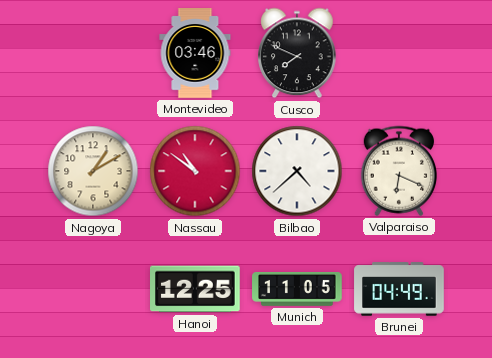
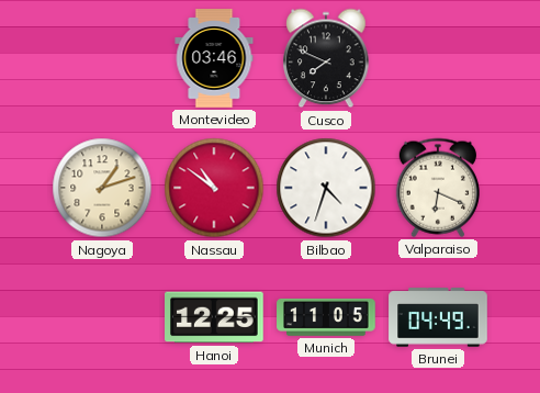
Nagoya: 1:10 -> 1:12
Bilbao: 4:38 -> 4:33
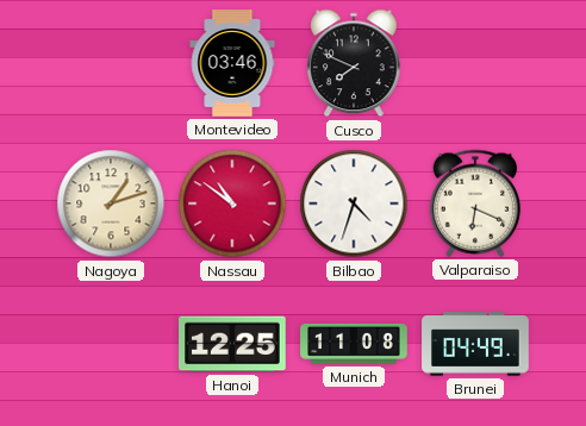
Munich: 11:05 -> 11:08
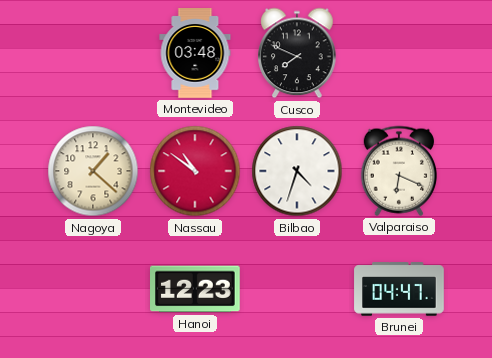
Montevideo: 03:46 -> 03:48
Nagoya: 1:12 -> 1:22
Hanoi: 12:25 -> 12:23
Munich: 11:08 -> none
Brunei: 04:49 -> 04:47
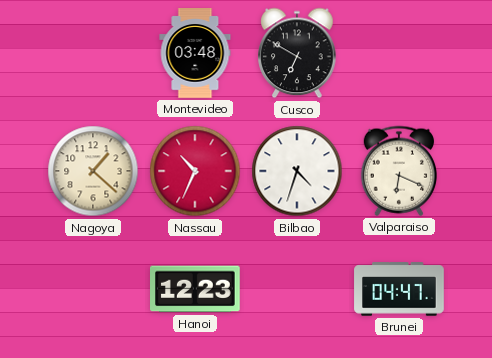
Cusco: 7:49 -> 6:50
Nassau: 10:51 -> 10:34
